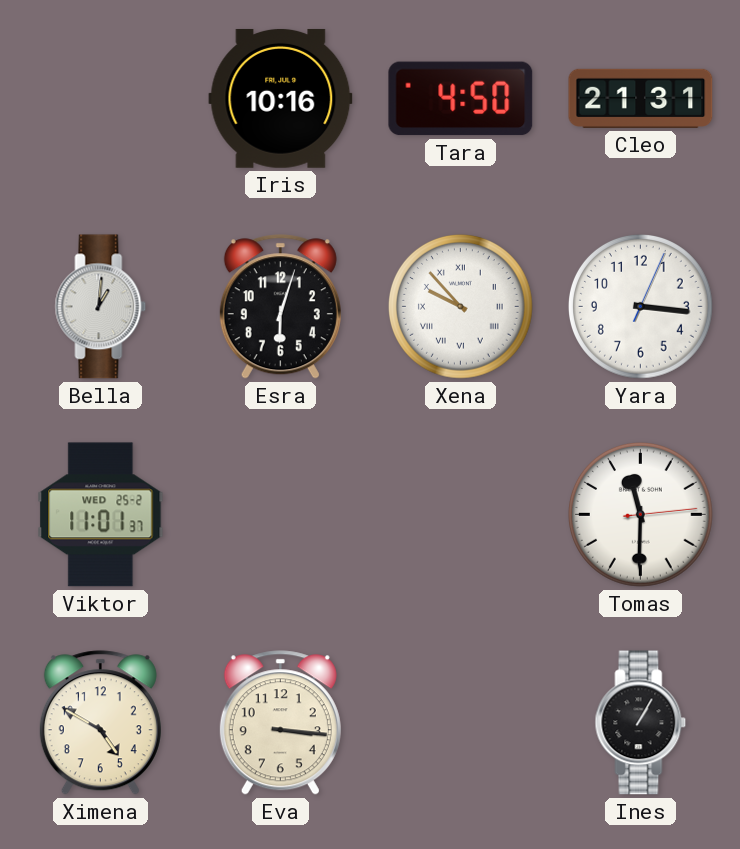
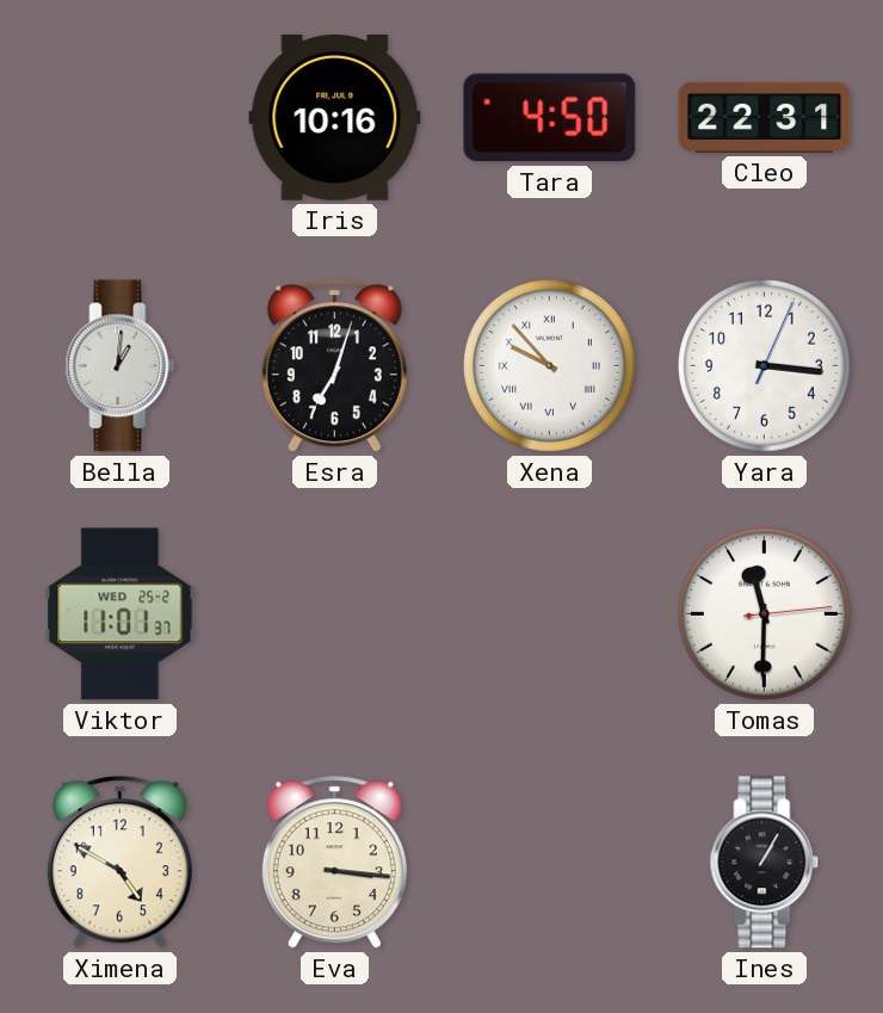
Cleo: 21:31 -> 22:31
Esra: 6:03 -> 7:03
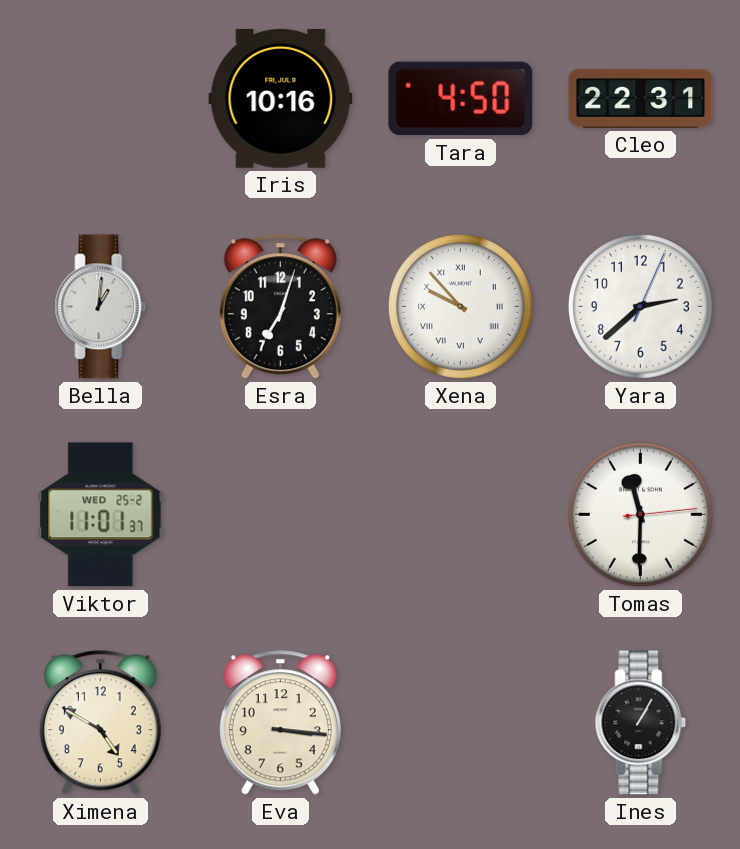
Yara: 3:16 -> 2:38
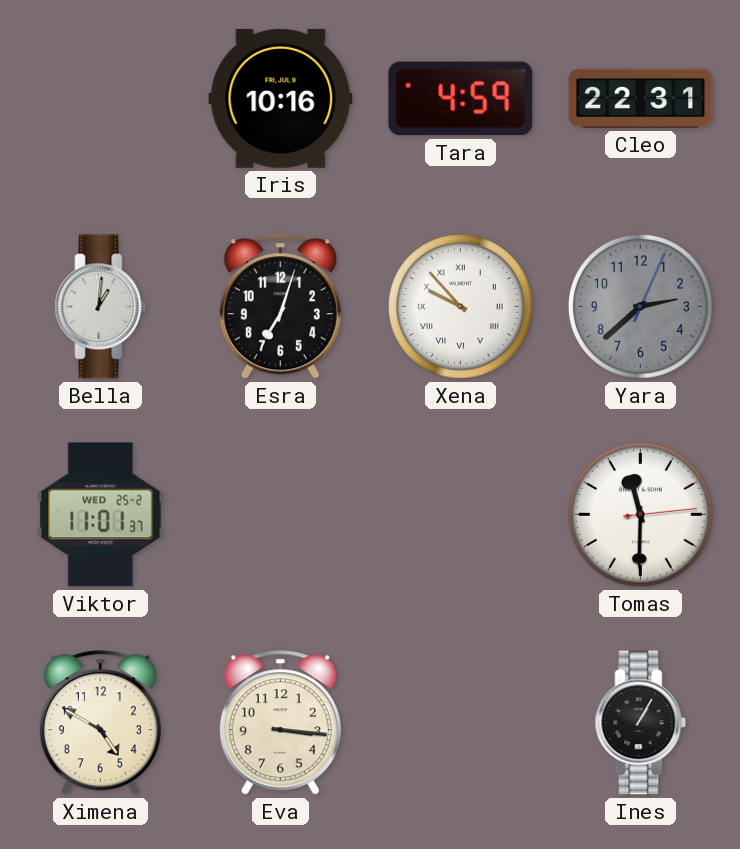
Tara: 4:50 -> 4:59
Yara dial: white -> grey
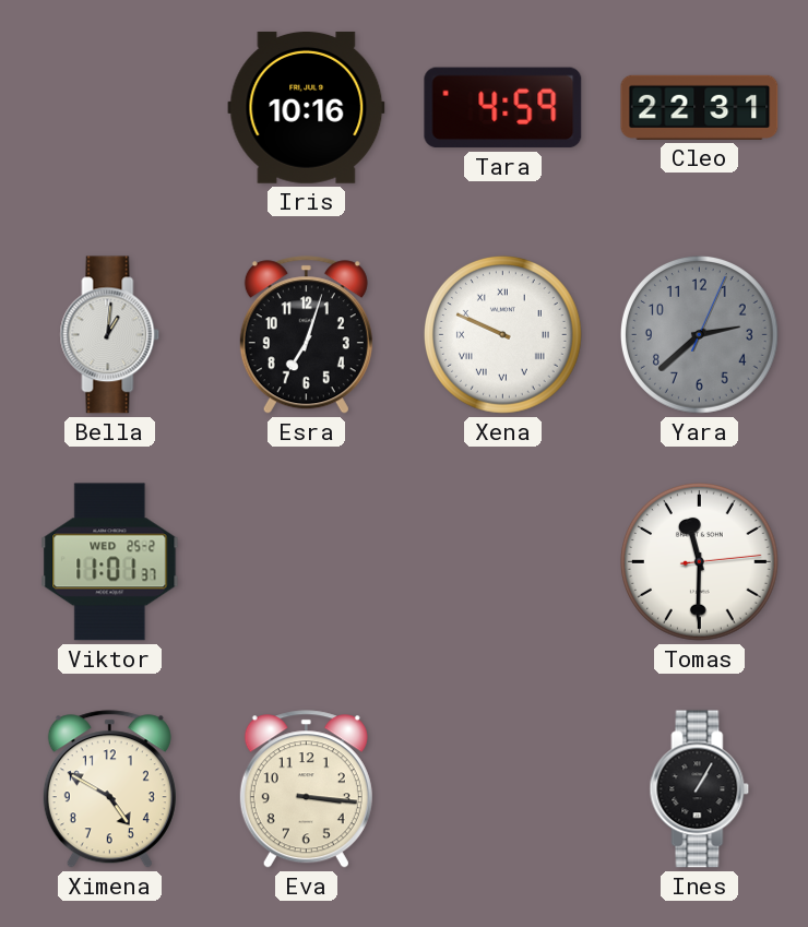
Xena: 9:53 -> 9:49
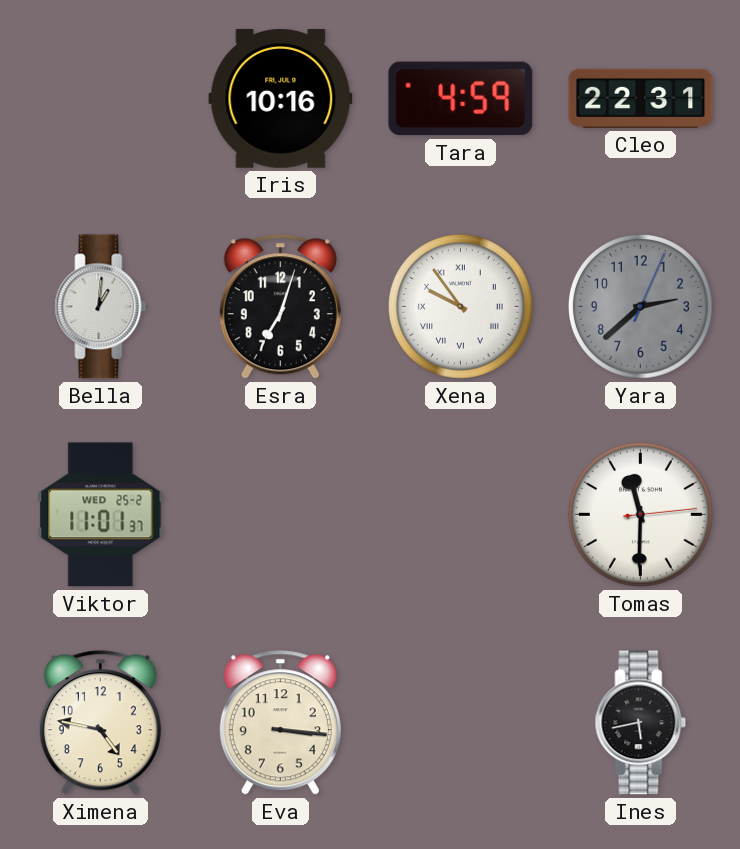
Xena: 9:49 -> 9:54
Ximena: 4:50 -> 4:47
Ines: 1:05 -> 5:43
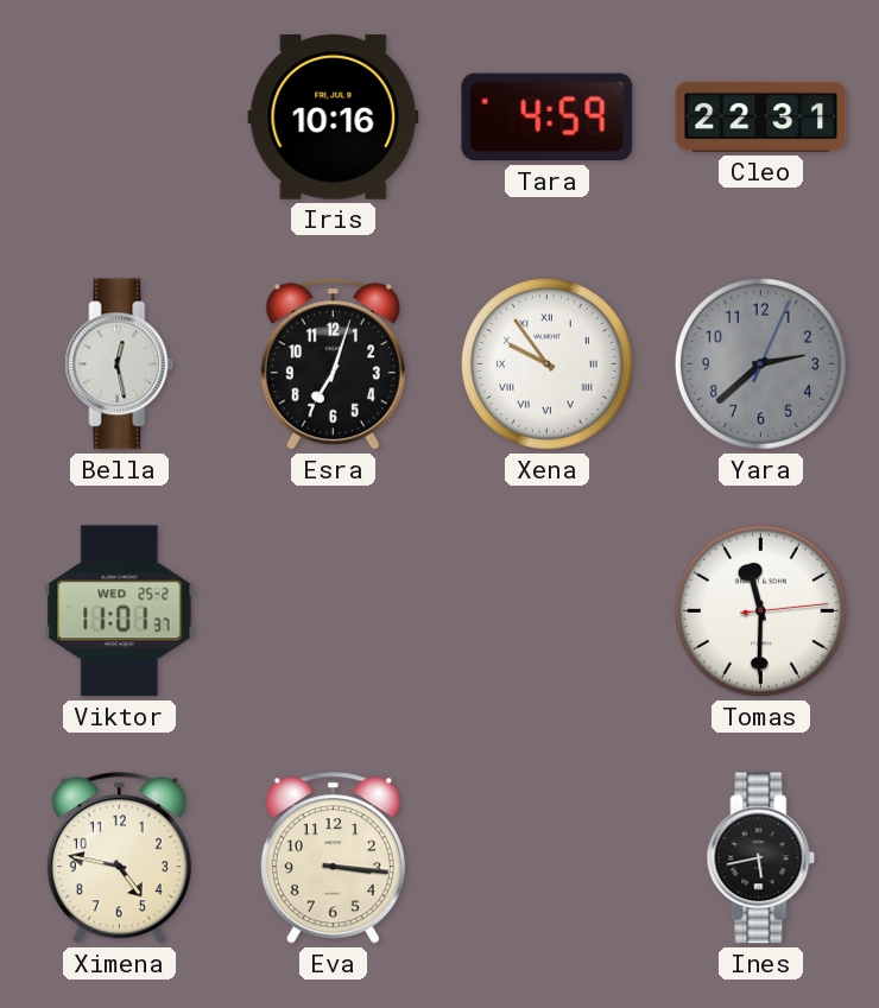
Bella: 1:01 -> 12:28
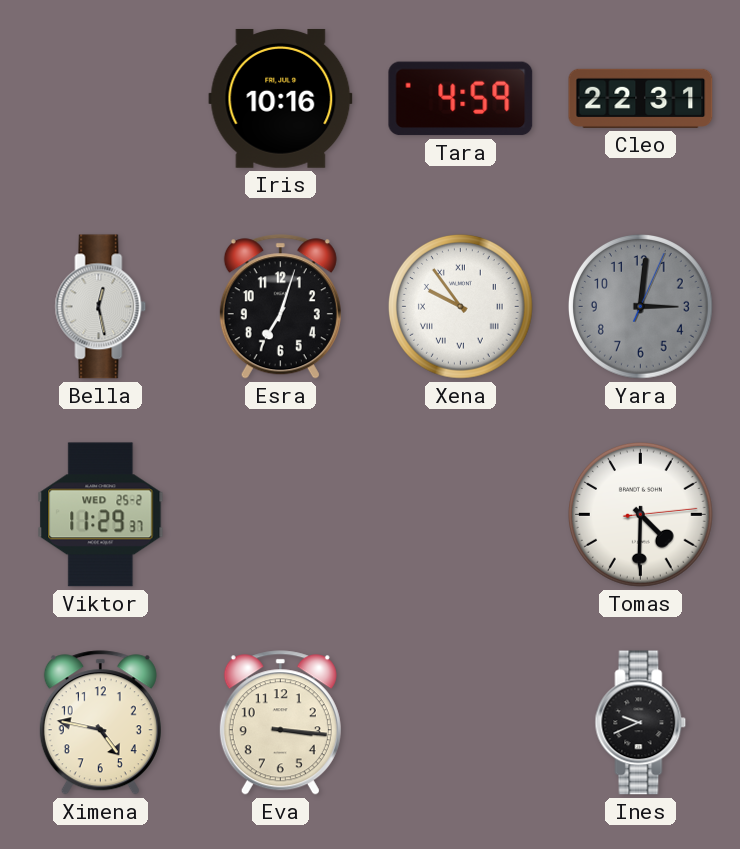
Yara: 2:38 -> 3:01
Viktor: 11:01 -> 11:29
Tomas: 11:30 -> 4:30
Ines: 5:43 -> 9:41
